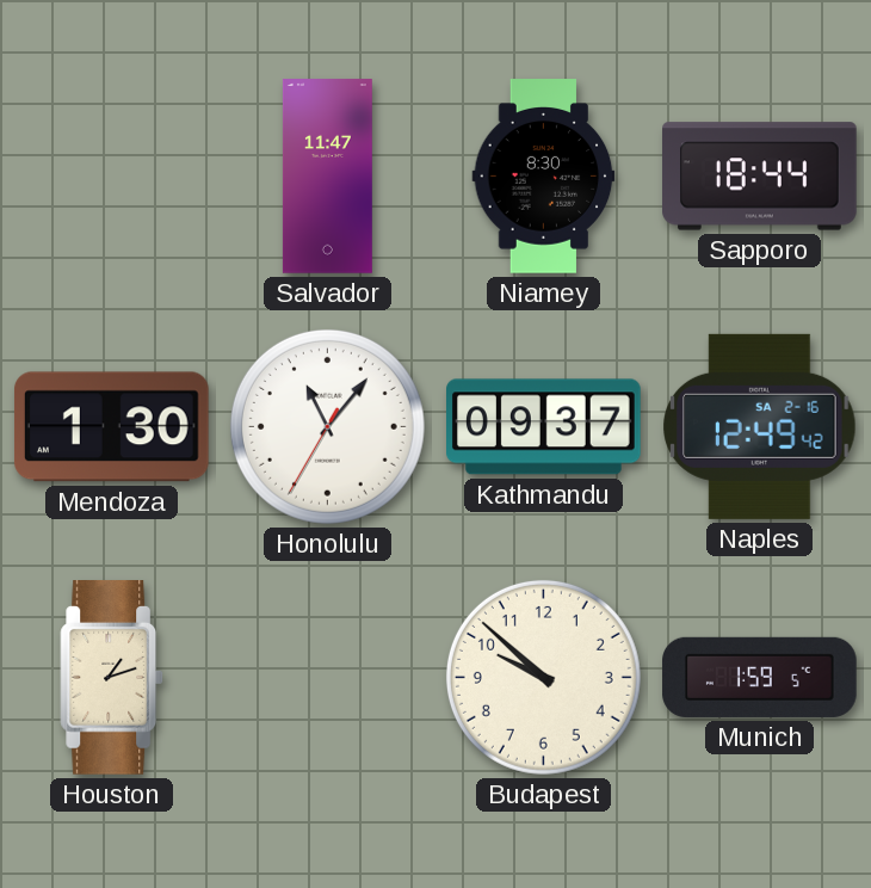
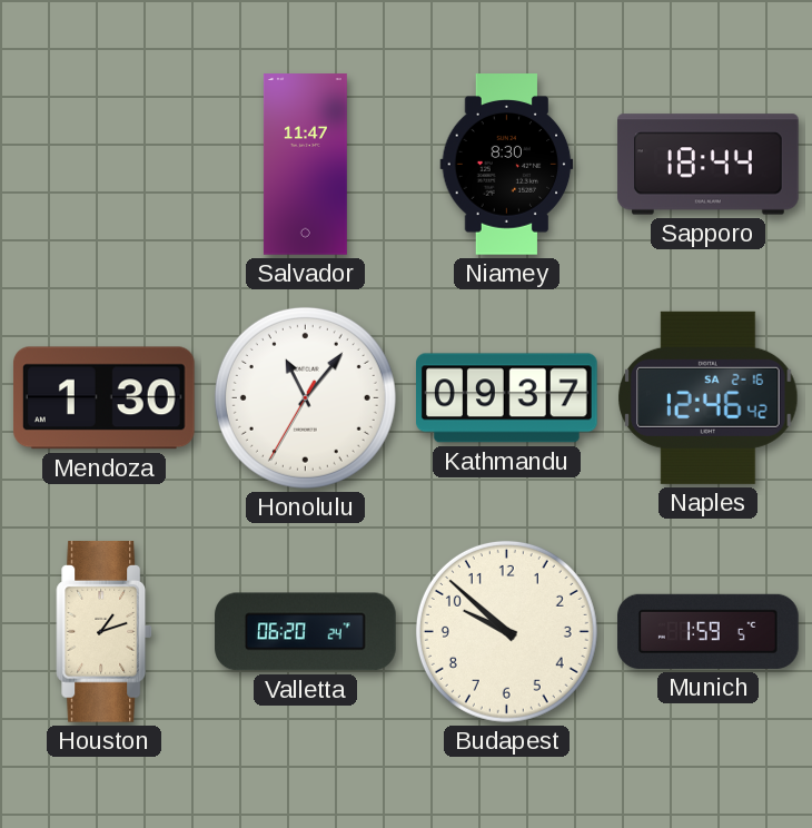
Naples: 12:49 -> 12:46
Valletta: none -> 06:20
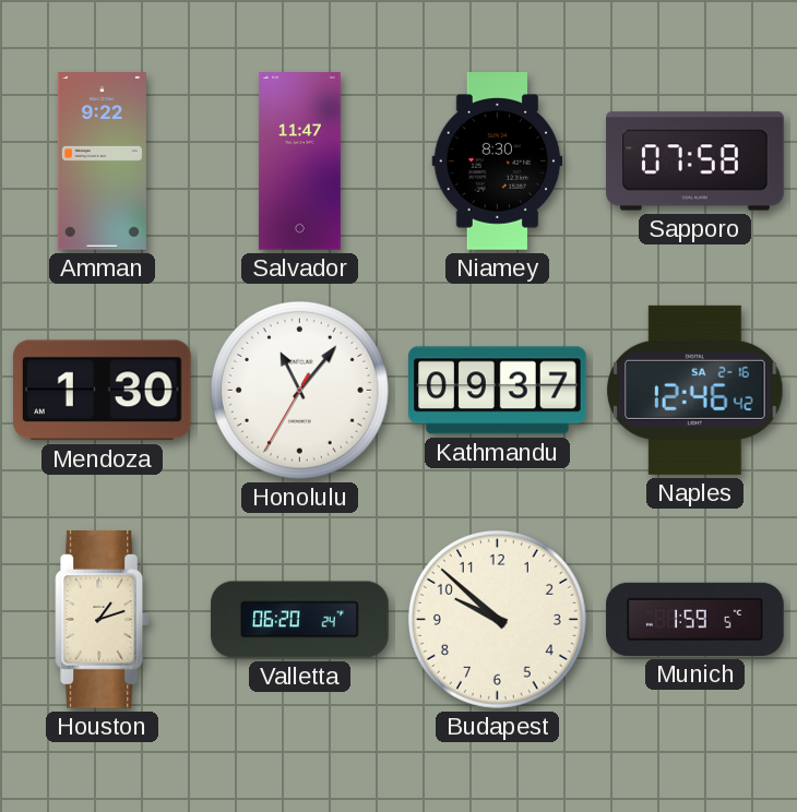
Amman: none -> 9:22
Sapporo: 18:44 -> 07:58
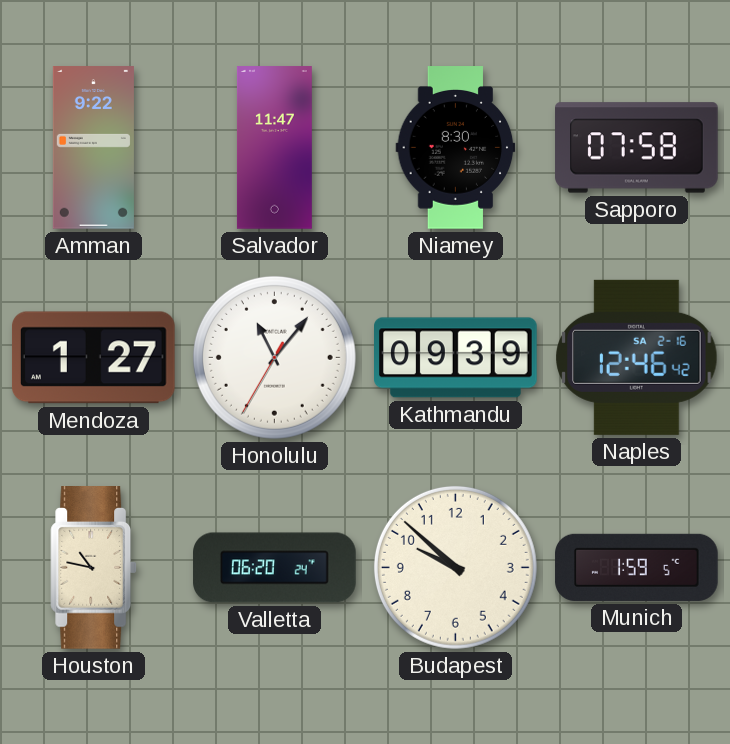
Mendoza: 1:30 -> 1:27
Kathmandu: 09:37 -> 09:39
Houston: 1:12 -> 10:47
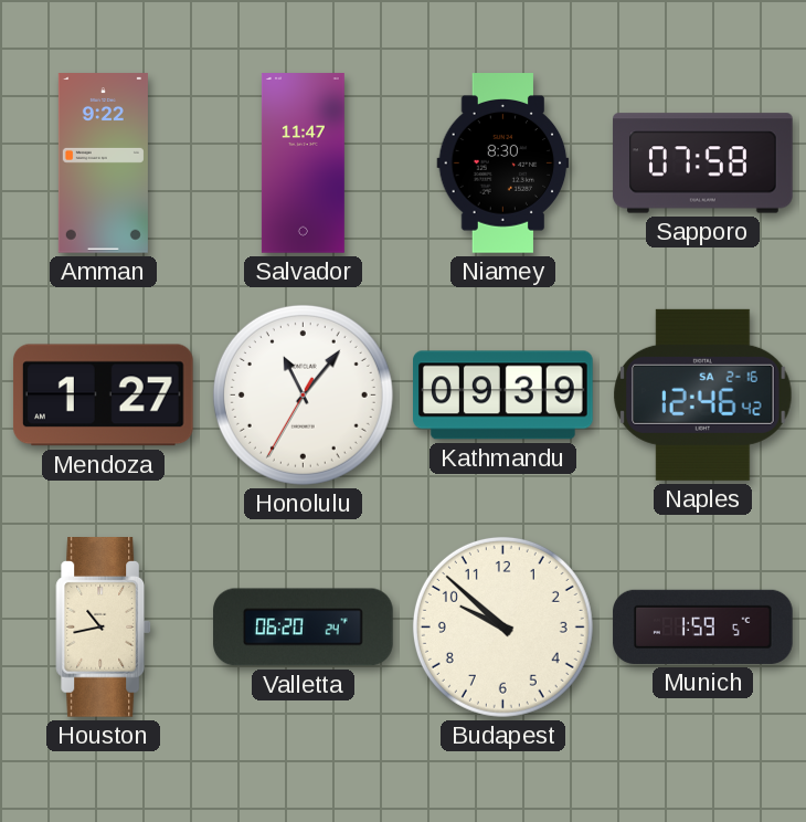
Houston: 10:47 -> 10:43
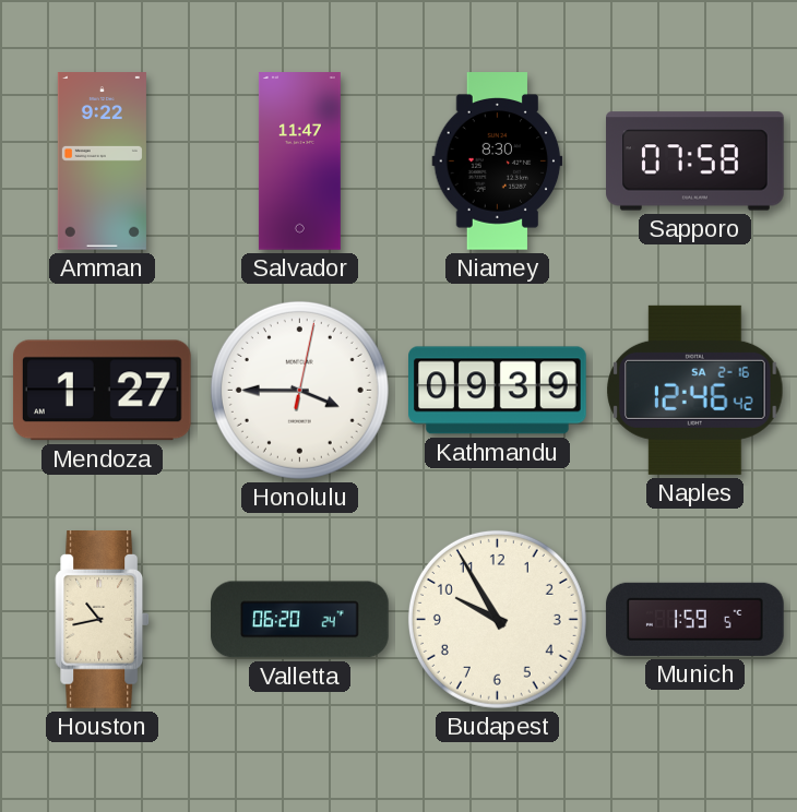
Honolulu: 11:06 -> 3:45
Budapest: 9:52 -> 9:55
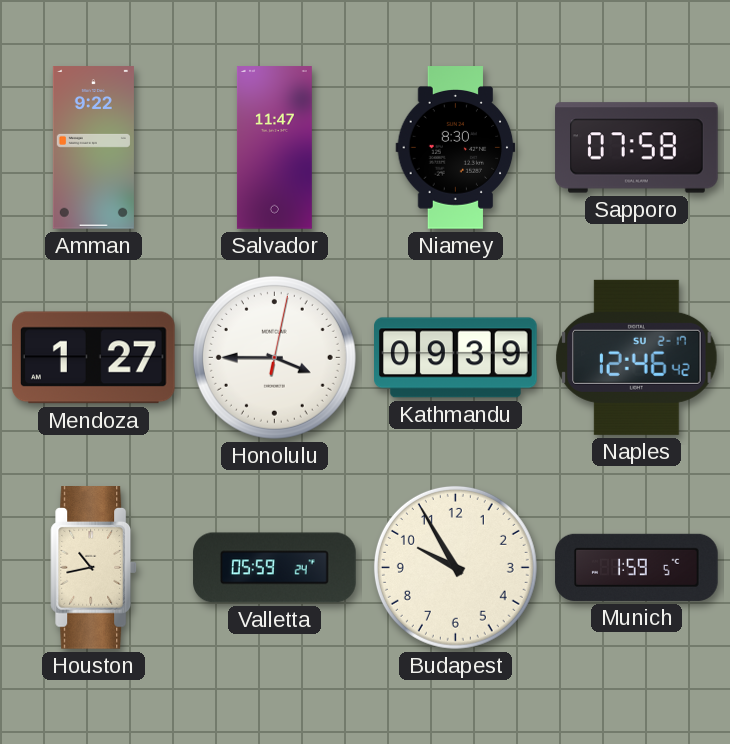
Naples date: SA 2-16 -> SU 2-17
Valletta: 06:20 -> 05:59
